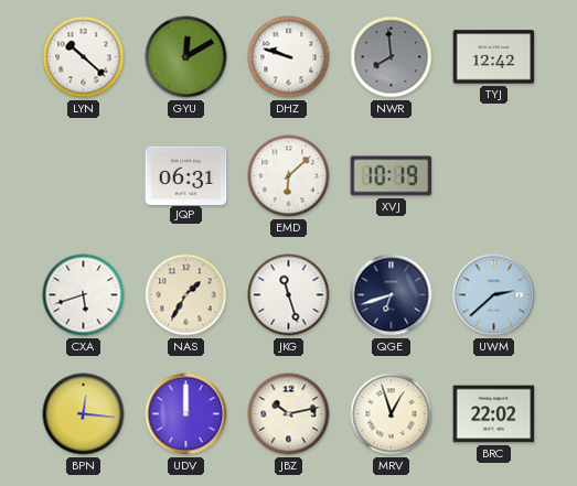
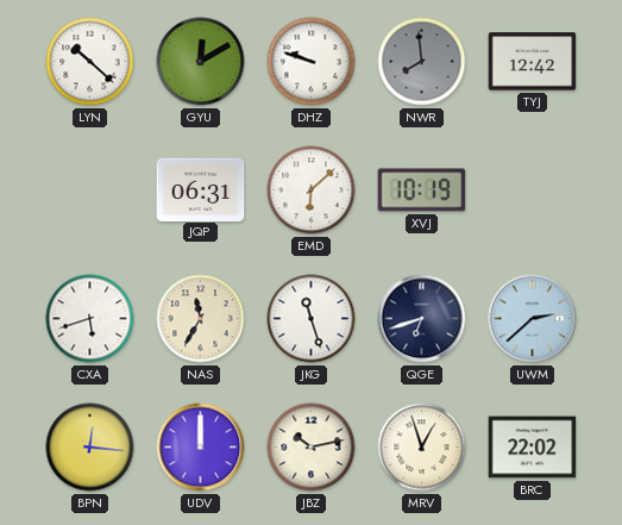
NAS: 1:35 -> 11:35
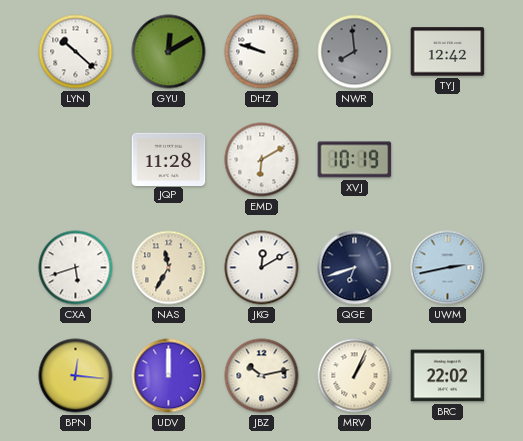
JQP: 06:31 -> 11:28
EMD: 6:08 -> 6:10
JKG: 11:27 -> 12:10
UWM: 2:38 -> 2:43
MRV: 12:57 -> 1:04
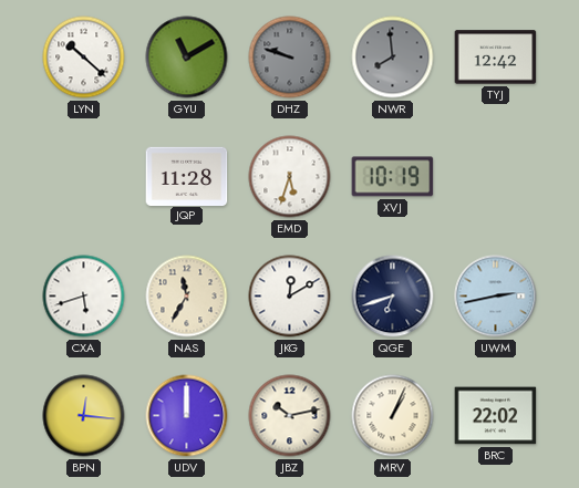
GYU: 12:10 -> 11:10
DHZ dial: white -> grey
EMD: 6:10 -> 5:33
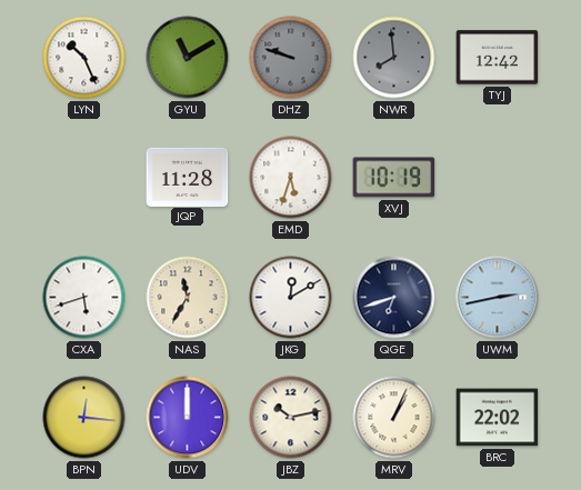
LYN: 10:22 -> 10:26
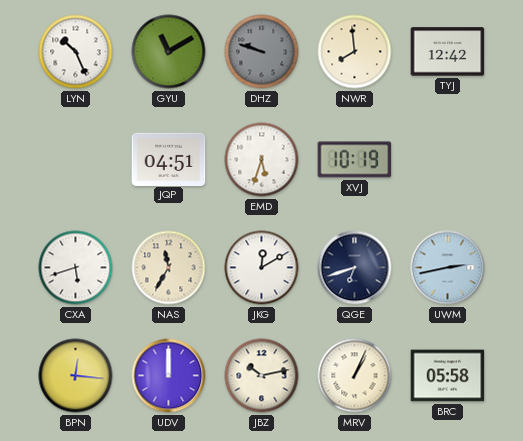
NWR dial: grey -> cream
JQP: 11:28 -> 04:51
BRC: 22:02 -> 05:58
